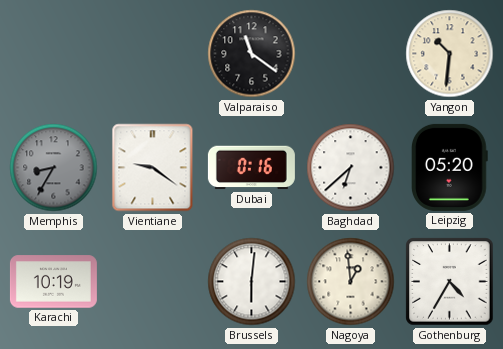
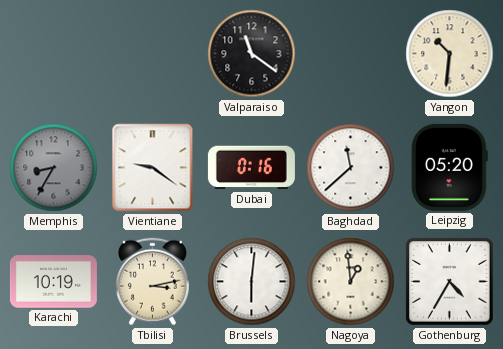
Baghdad: 6:38 -> 11:38
Tbilisi: none -> 3:13
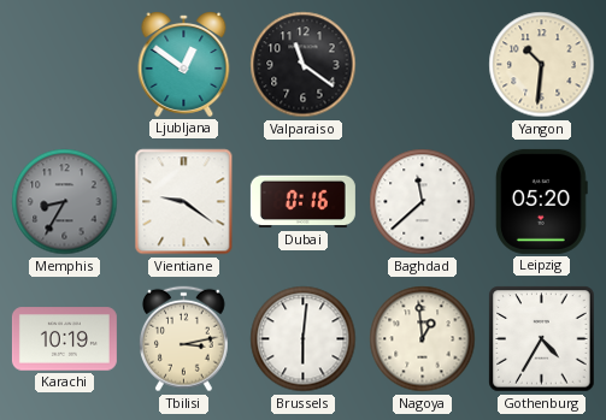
Ljubljana: none -> 12:51
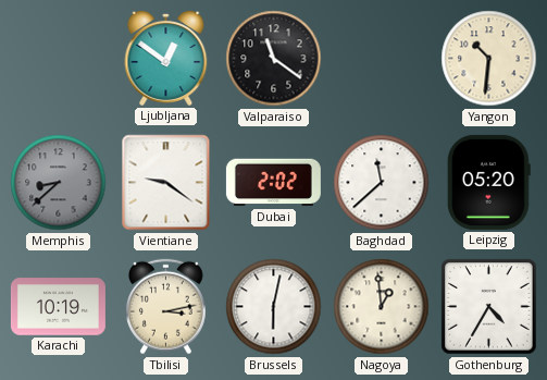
Memphis: 8:35 -> 8:38
Dubai: 0:16 -> 2:02
Brussels: 6:01 -> 6:02
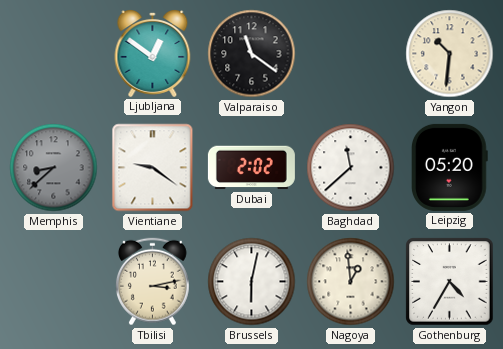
Karachi: 10:19 -> none
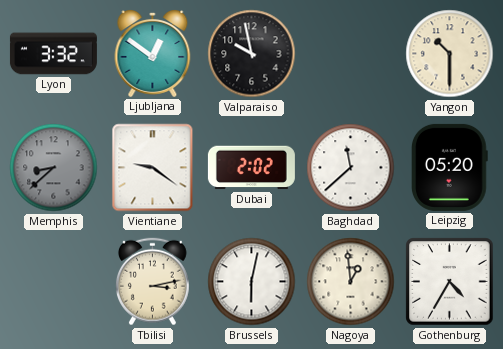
Lyon: none -> 3:32
Valparaiso: 11:21 -> 9:58
Yangon: 10:31 -> 10:30
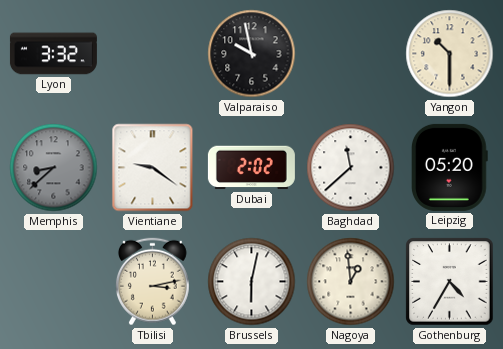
Ljubljana: 12:51 -> none
